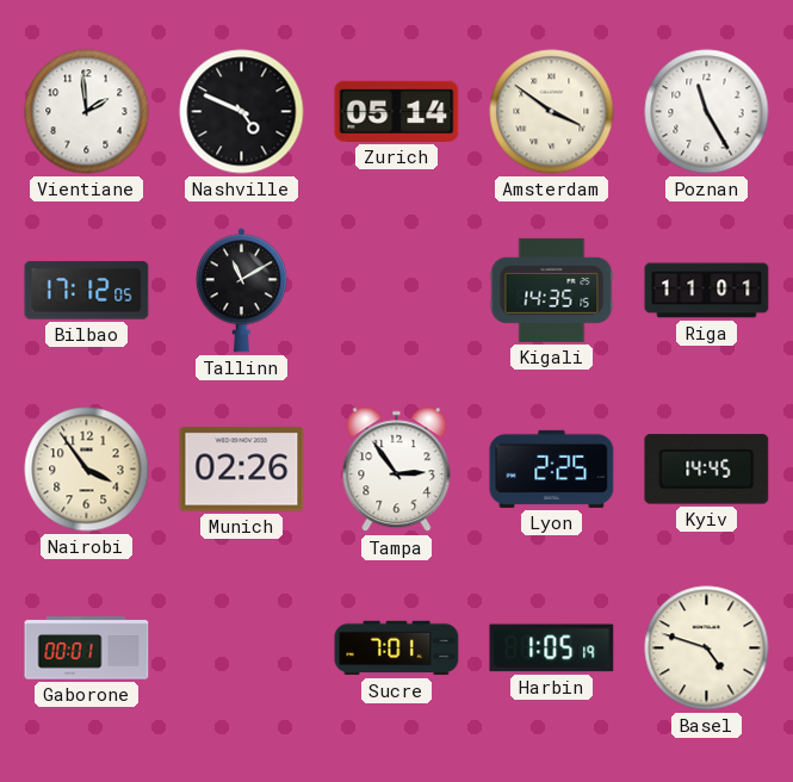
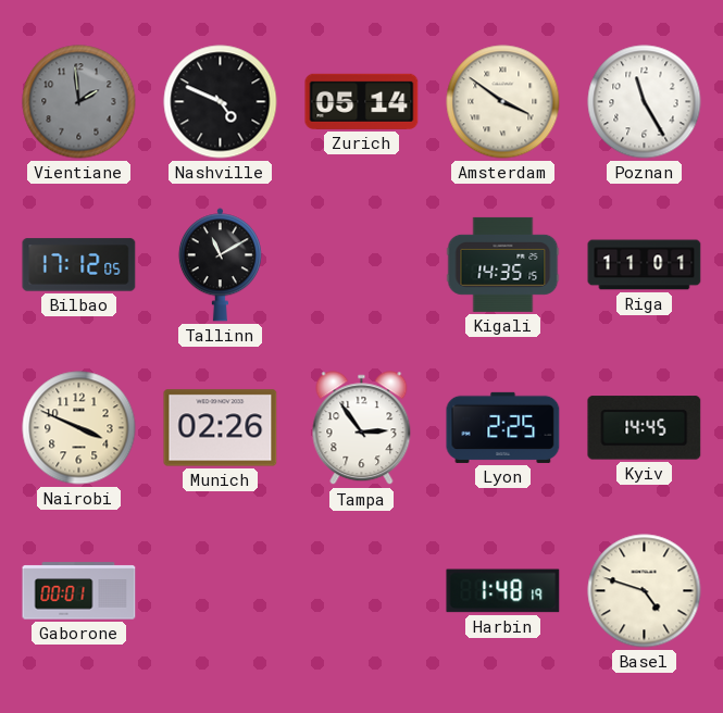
Vientiane dial: white -> grey
Nairobi: 3:54 -> 3:49
Sucre: 7:01 -> none
Harbin: 1:05 -> 1:48
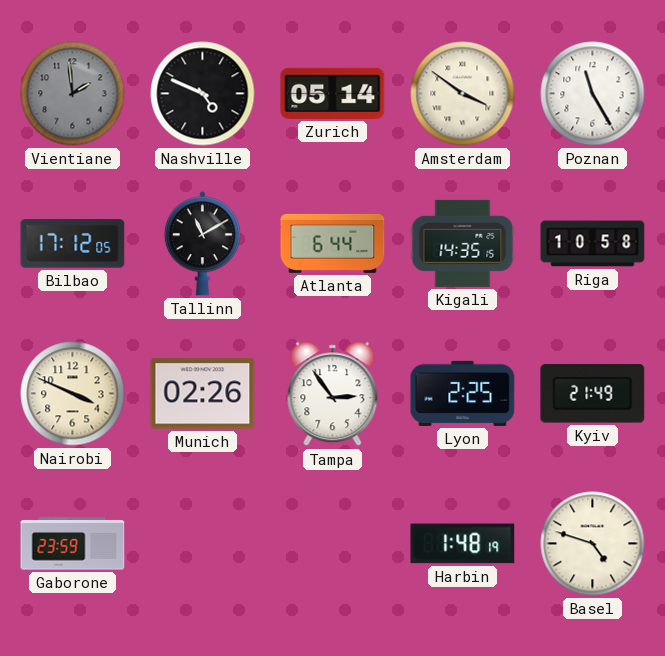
Atlanta: none -> 6:44
Riga: 11:01 -> 10:58
Kyiv: 14:45 -> 21:49
Gaborone: 00:01 -> 23:59
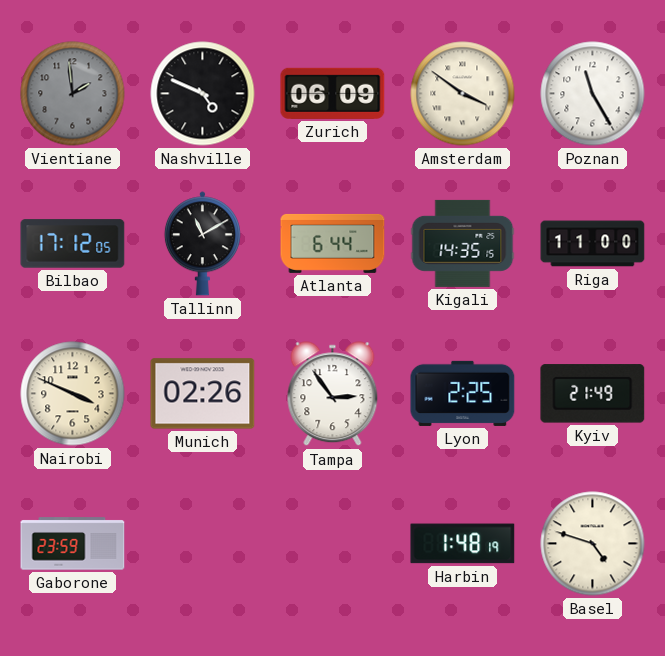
Zurich: 05:14 -> 06:09
Riga: 10:58 -> 11:00
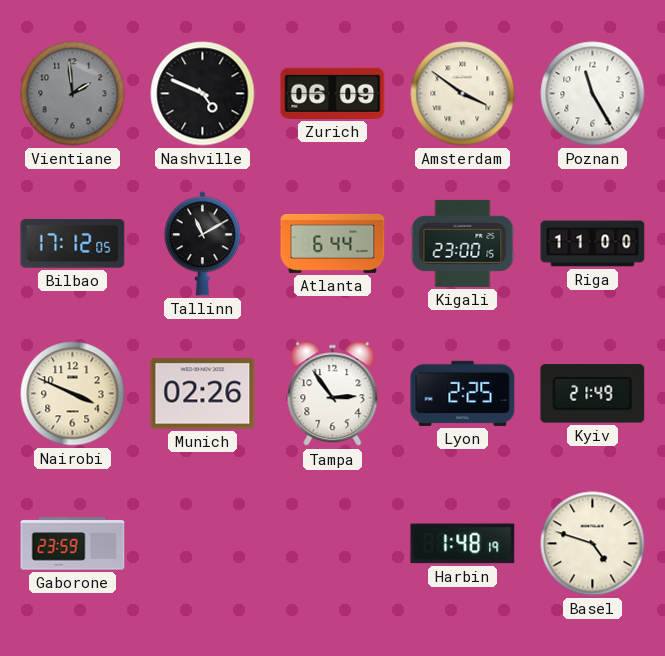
Kigali: 14:35 -> 23:00
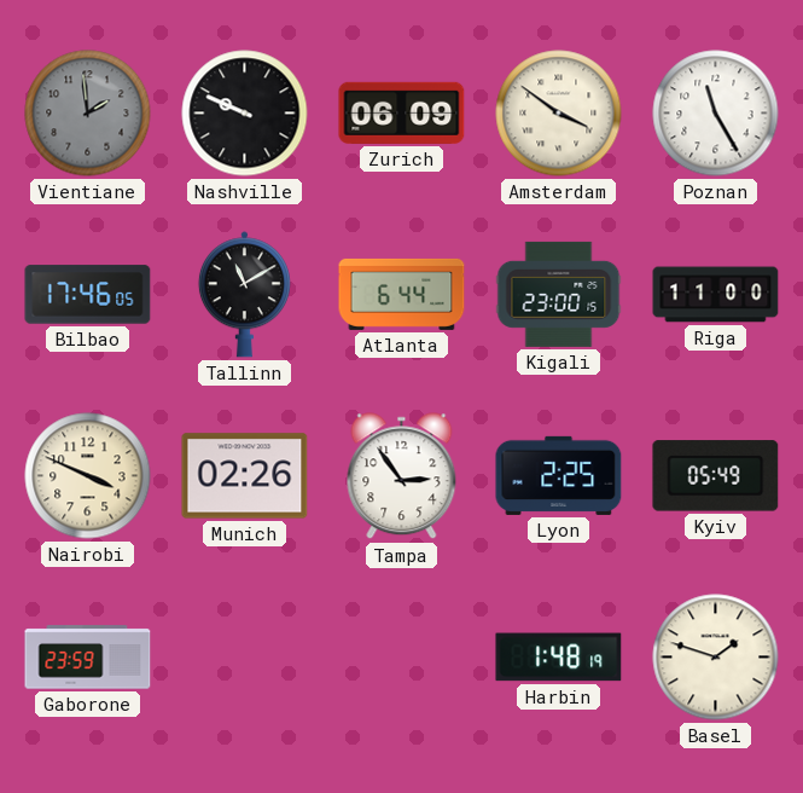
Nashville: 4:49 -> 9:49
Bilbao: 17:12 -> 17:46
Kyiv: 21:49 -> 05:49
Basel: 4:48 -> 1:48
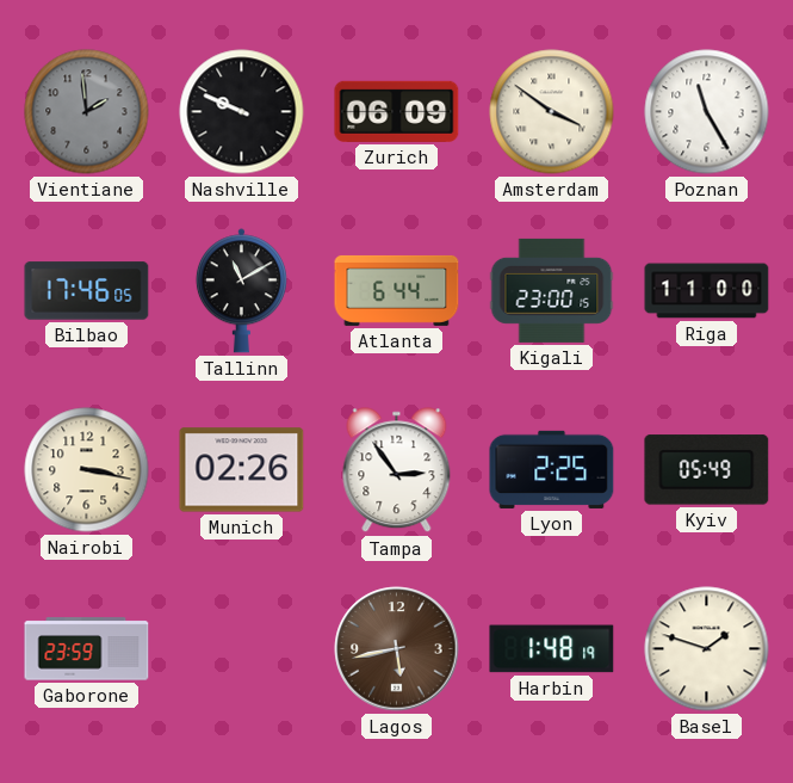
Nairobi: 3:49 -> 3:17
Lagos: none -> 5:43
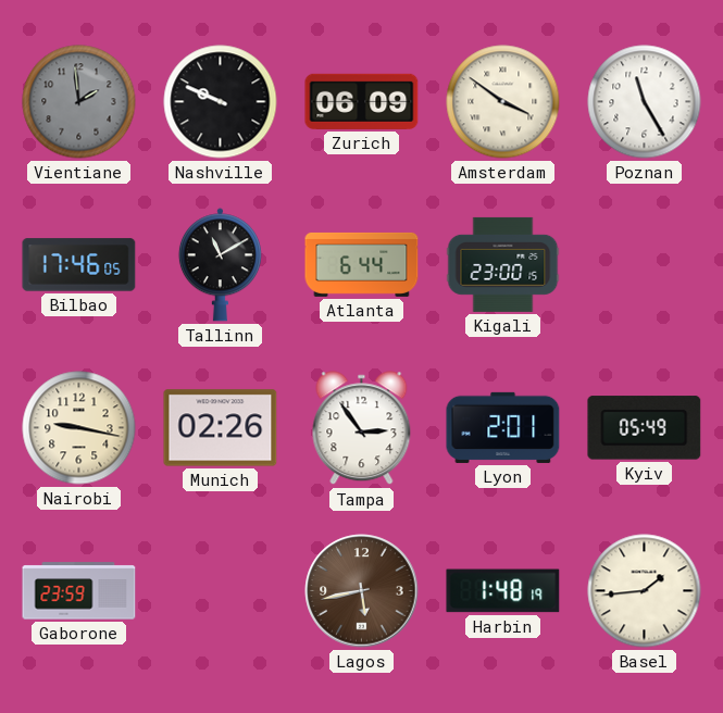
Riga: 11:00 -> none
Nairobi: 3:17 -> 9:17
Lyon: 2:25 -> 2:01
Basel: 1:48 -> 1:44
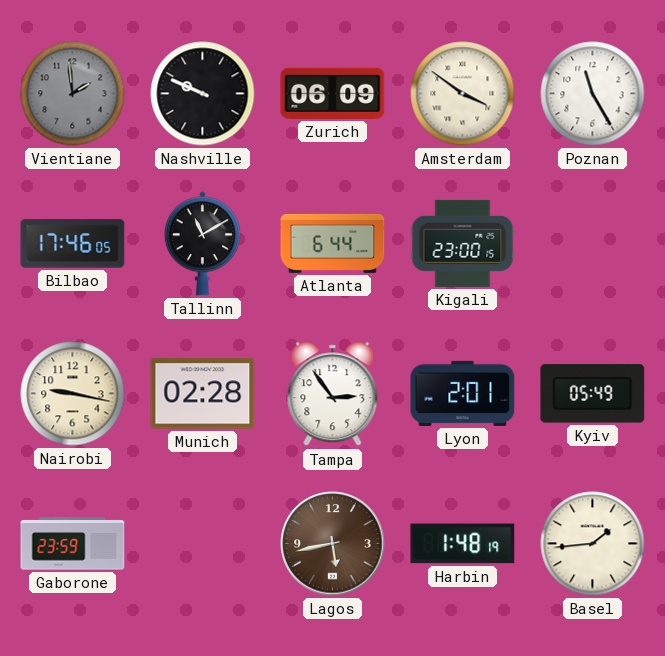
Munich: 02:26 -> 02:28
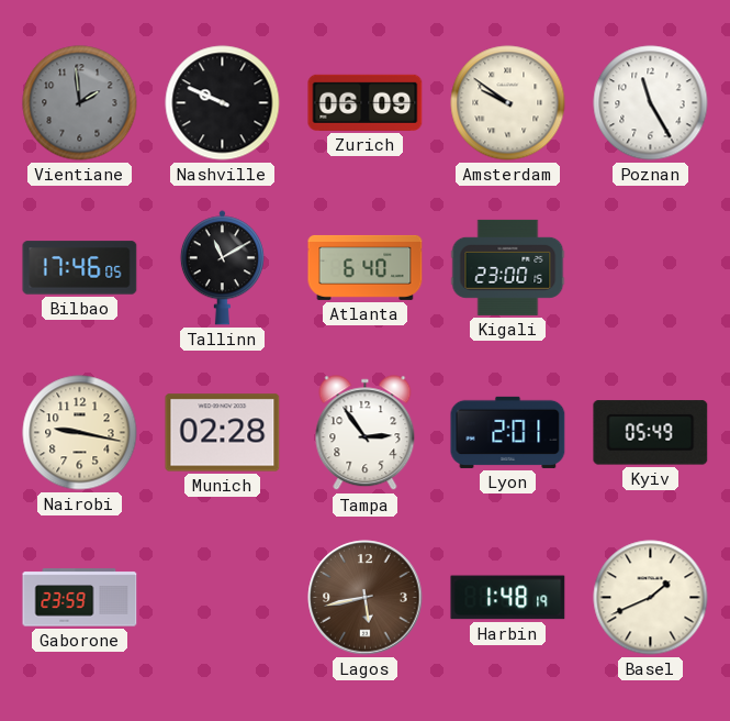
Amsterdam: 3:51 -> 9:51
Atlanta: 6:44 -> 6:40
Basel: 1:44 -> 1:41
